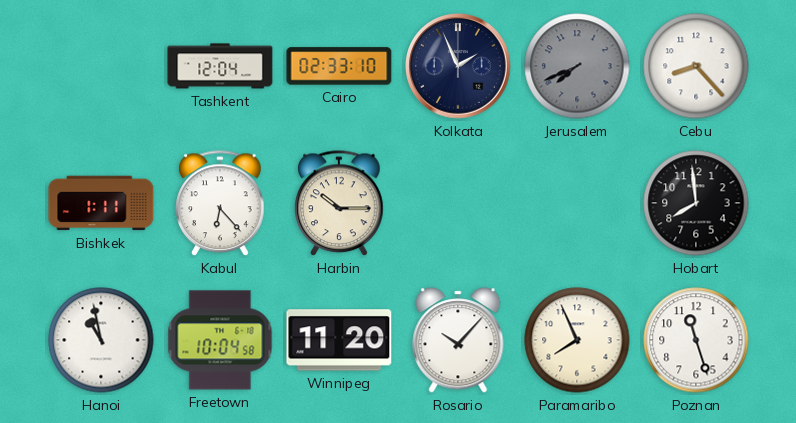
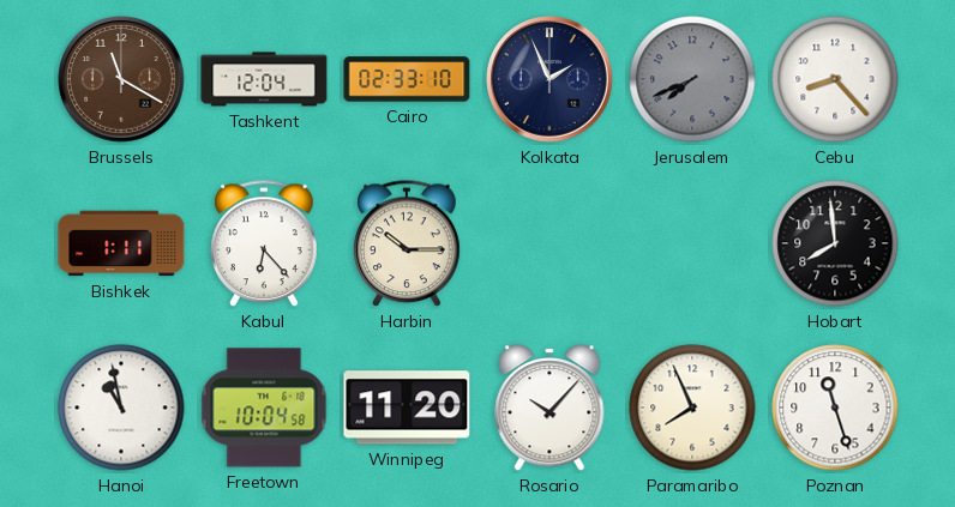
Brussels: none -> 11:20
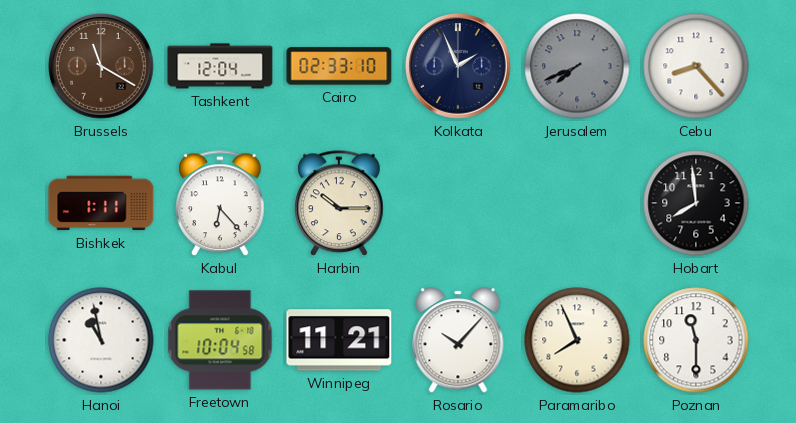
Winnipeg: 11:20 -> 11:21
Poznan: 11:27 -> 11:30
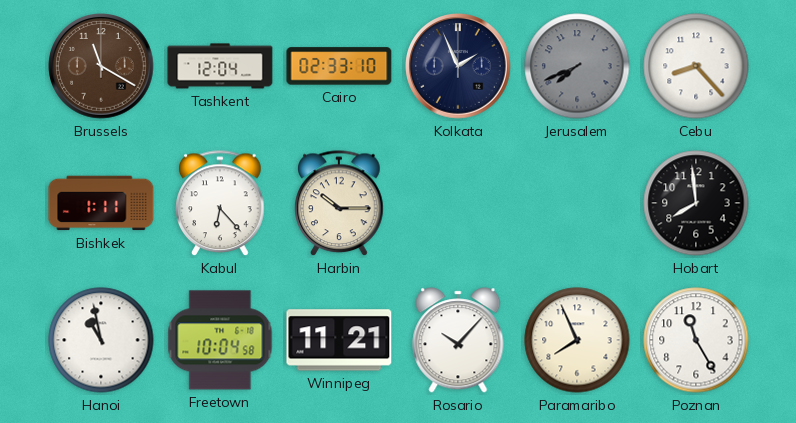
Poznan: 11:30 -> 11:25
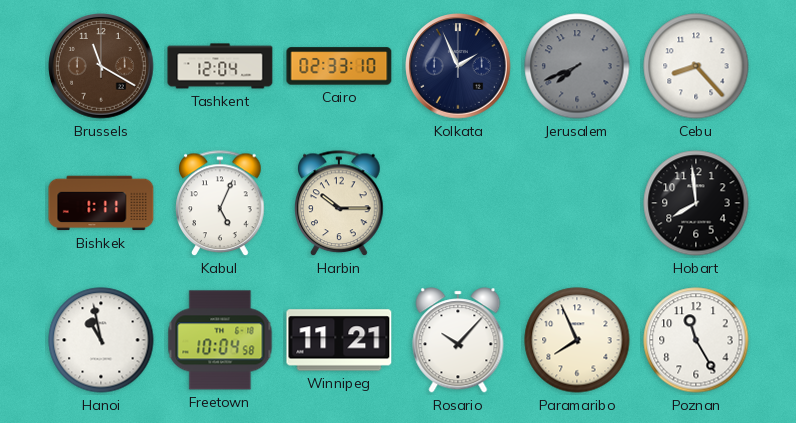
Kabul: 6:23 -> 5:04
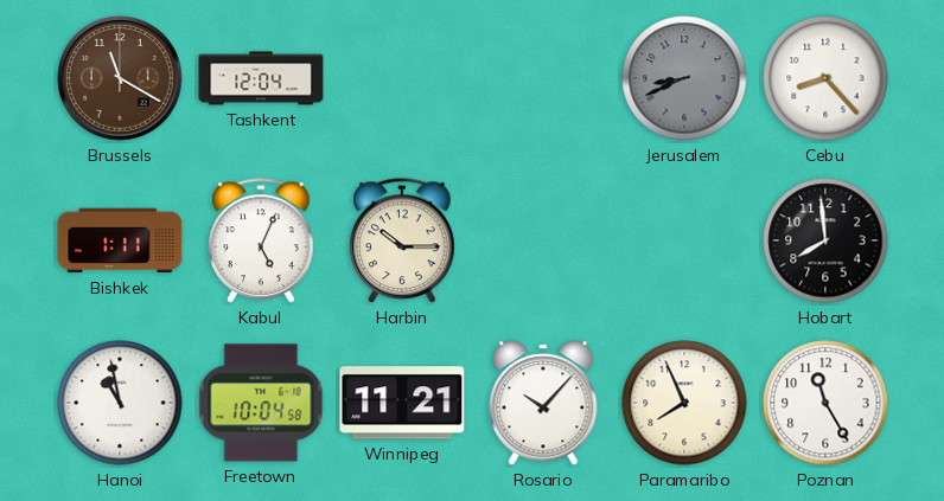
Cairo: 02:33 -> none
Kolkata: 1:56 -> none
Jerusalem: 7:41 -> 8:41
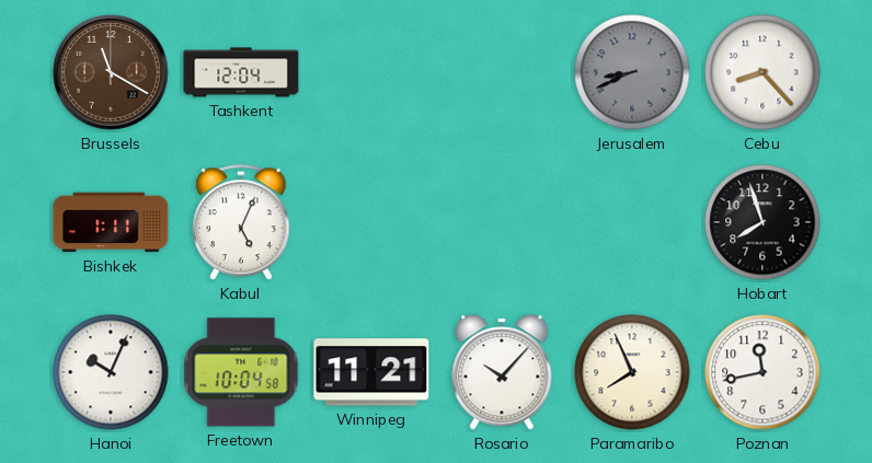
Harbin: 10:15 -> none
Hobart: 7:59 -> 7:57
Hanoi: 10:58 -> 10:04
Poznan: 11:25 -> 11:43
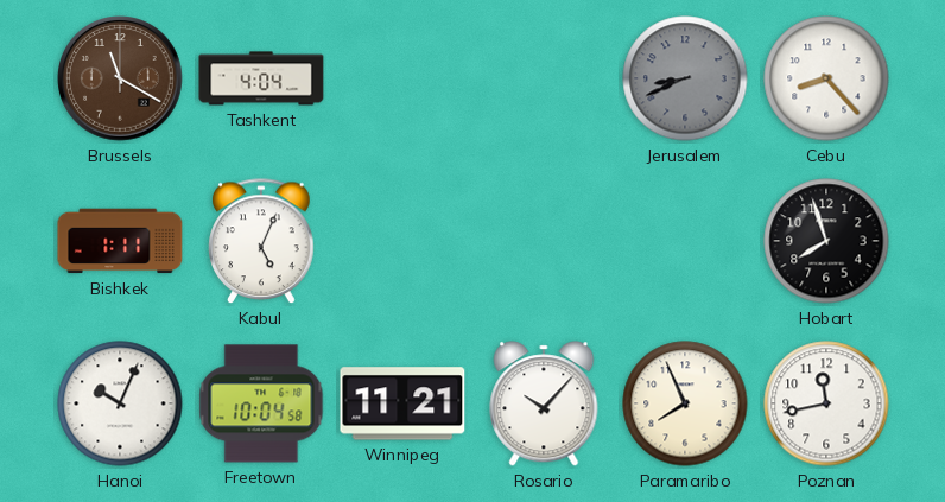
Tashkent: 12:04 -> 4:04
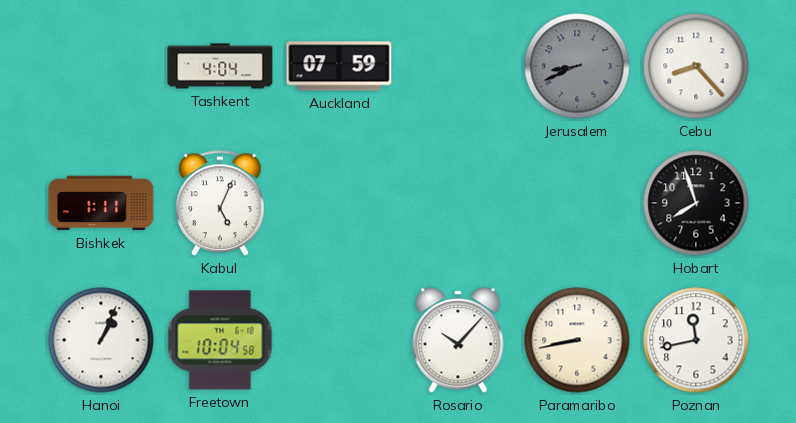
Brussels: 11:20 -> none
Auckland: none -> 07:59
Hanoi: 10:04 -> 1:04
Winnipeg: 11:21 -> none
Paramaribo: 7:56 -> 8:43
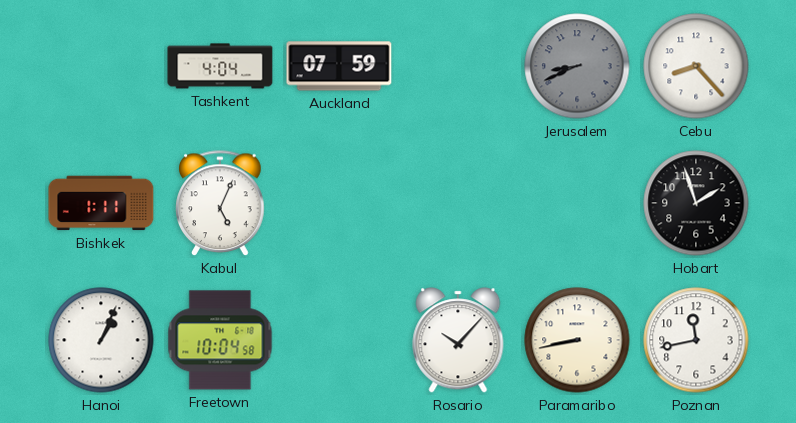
Hobart: 7:57 -> 1:57
